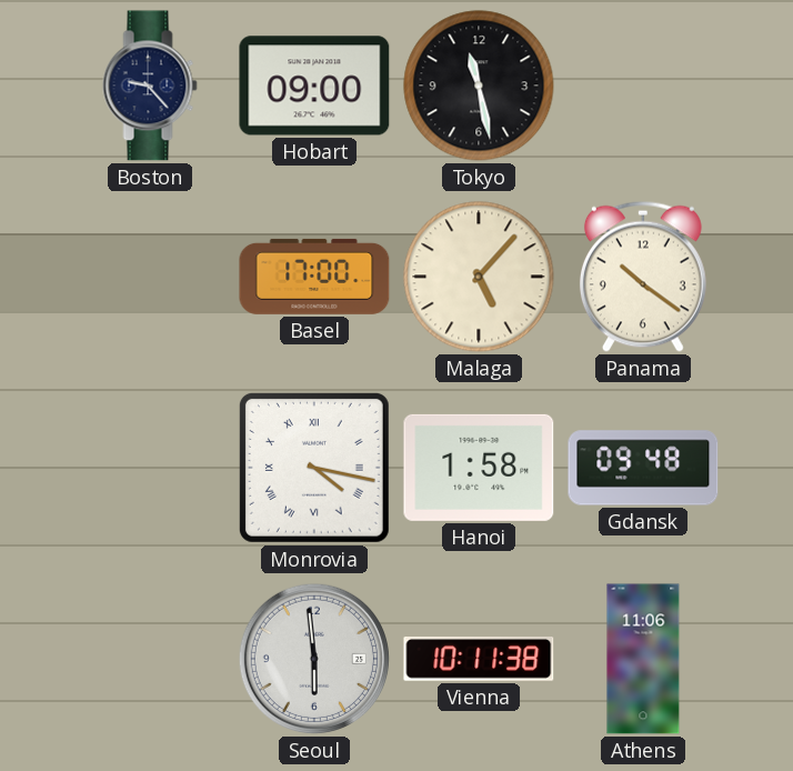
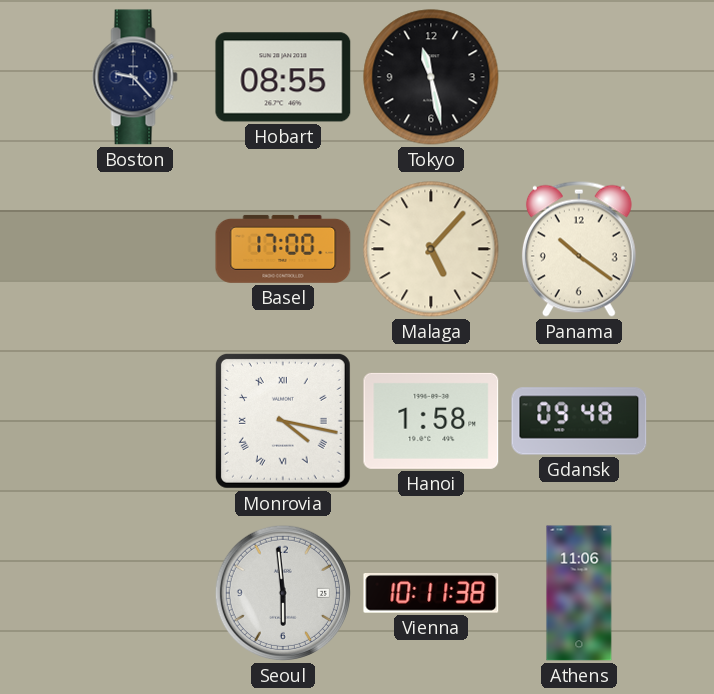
Hobart: 09:00 -> 08:55
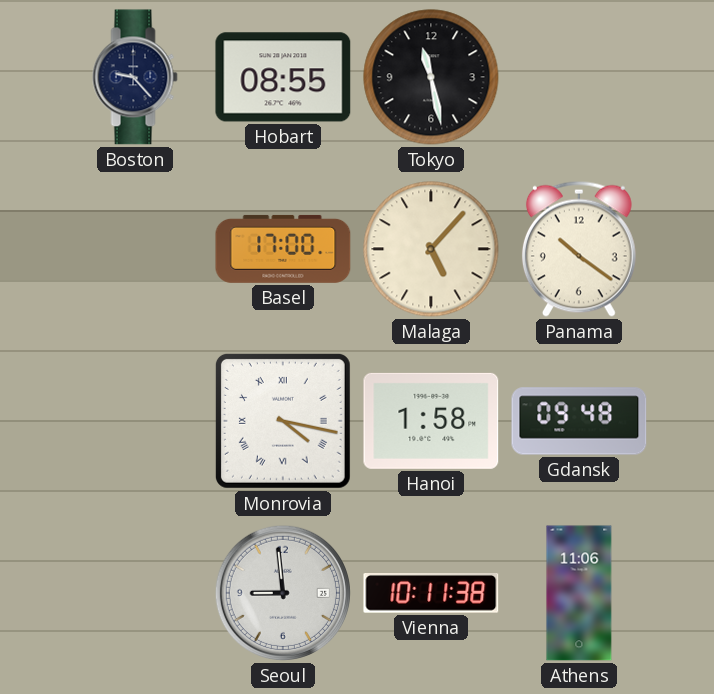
Seoul: 5:59 -> 8:59
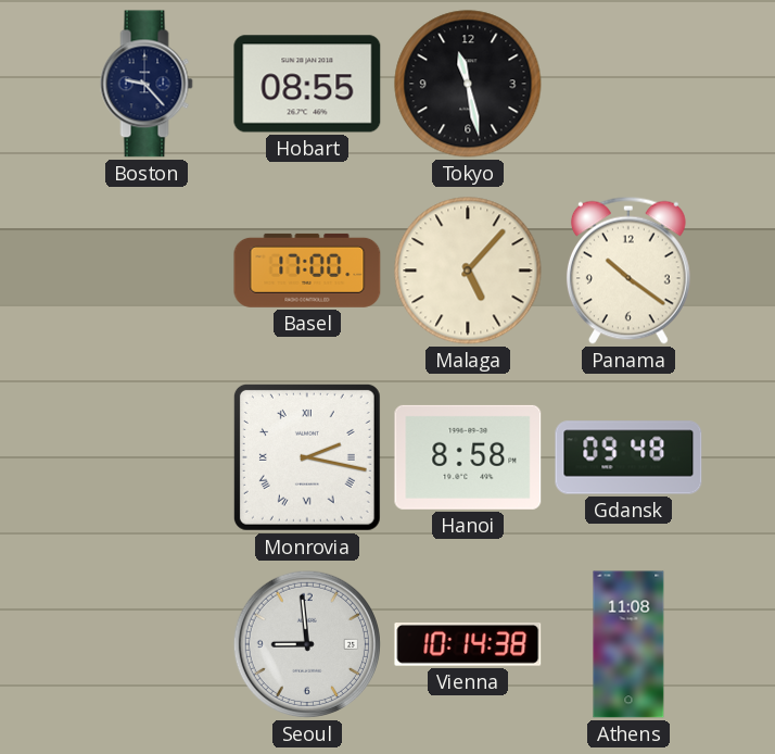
Monrovia: 4:17 -> 2:17
Hanoi: 1:58 -> 8:58
Vienna: 10:11 -> 10:14
Athens: 11:06 -> 11:08
